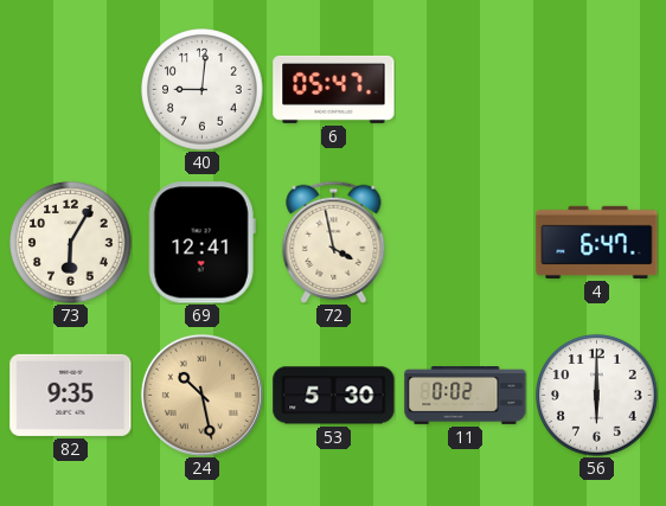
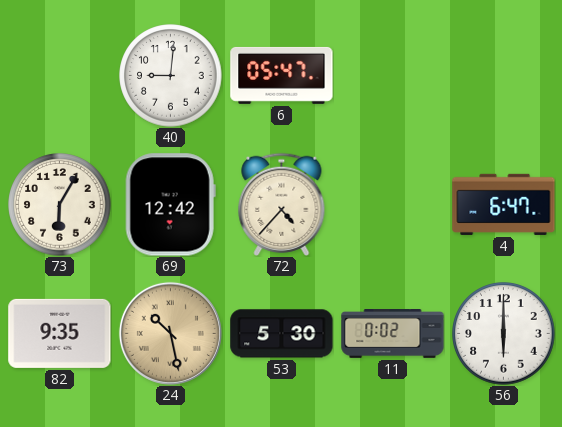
69: 12:41 -> 12:42
72: 3:58 -> 4:37
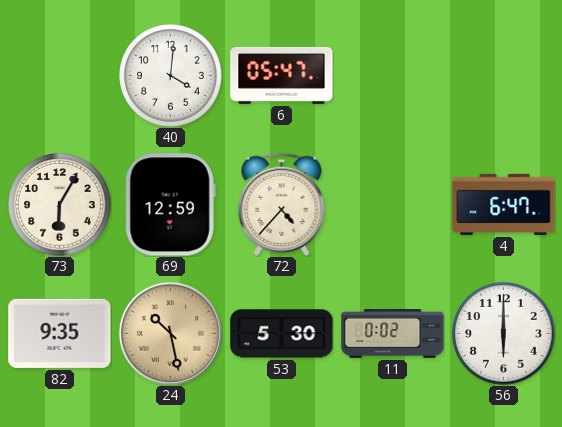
40: 9:01 -> 4:01
69: 12:42 -> 12:59
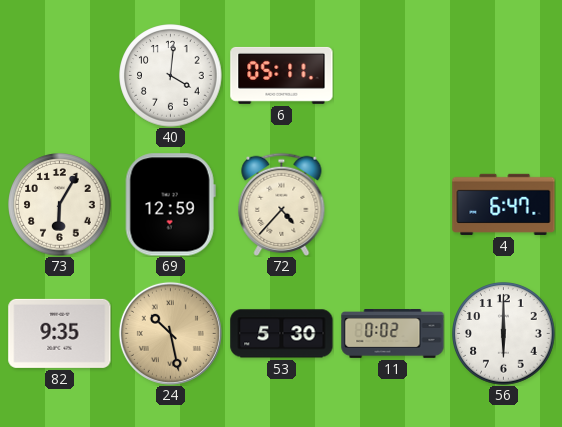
6: 05:47 -> 05:11
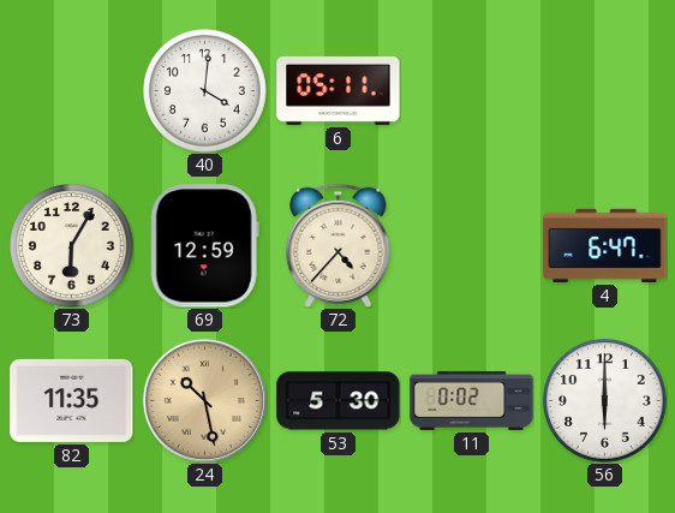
82: 9:35 -> 11:35
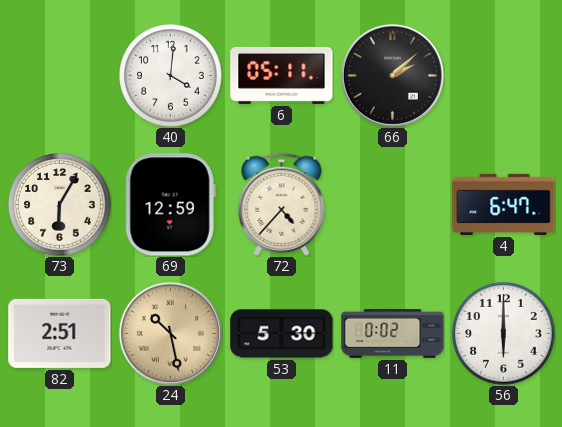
66: none -> 2:08
82: 11:35 -> 2:51
